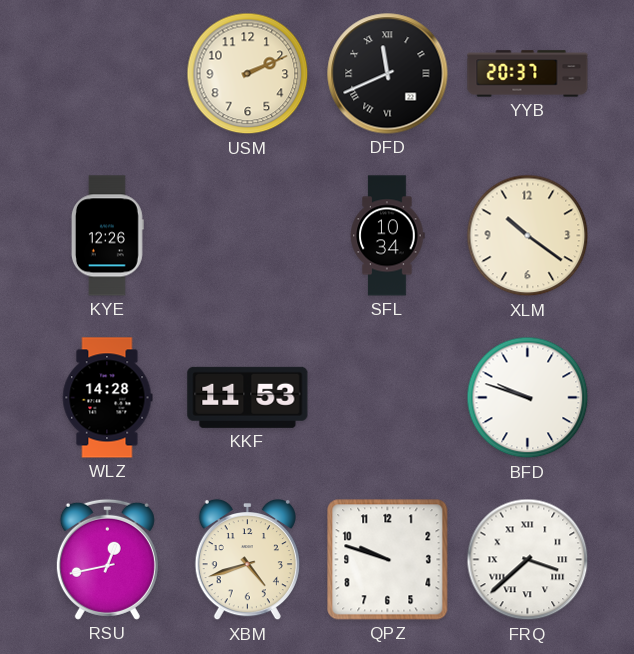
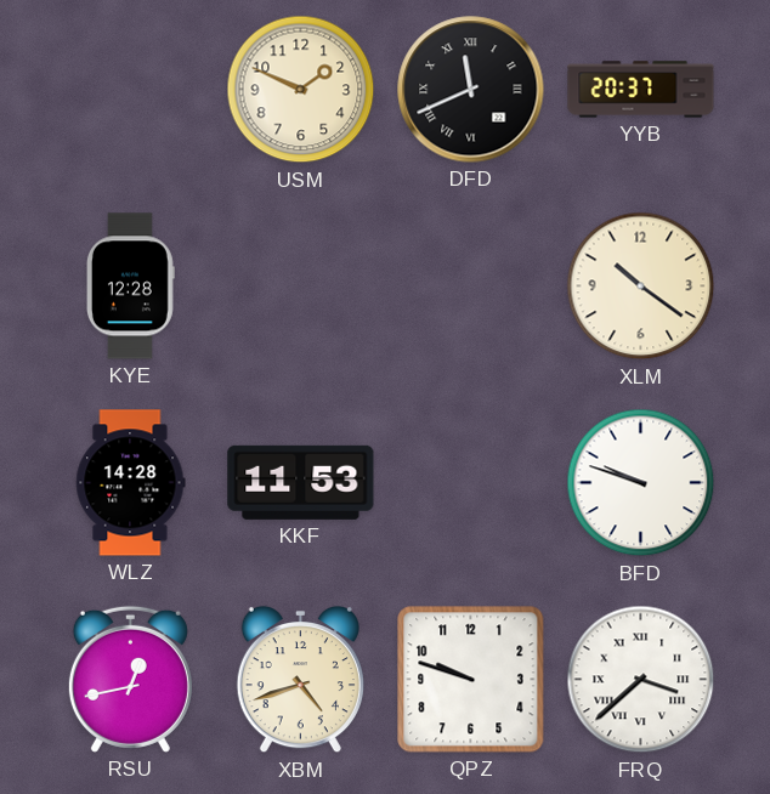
USM: 2:11 -> 1:49
KYE: 12:26 -> 12:28
SFL: 10:34 -> none
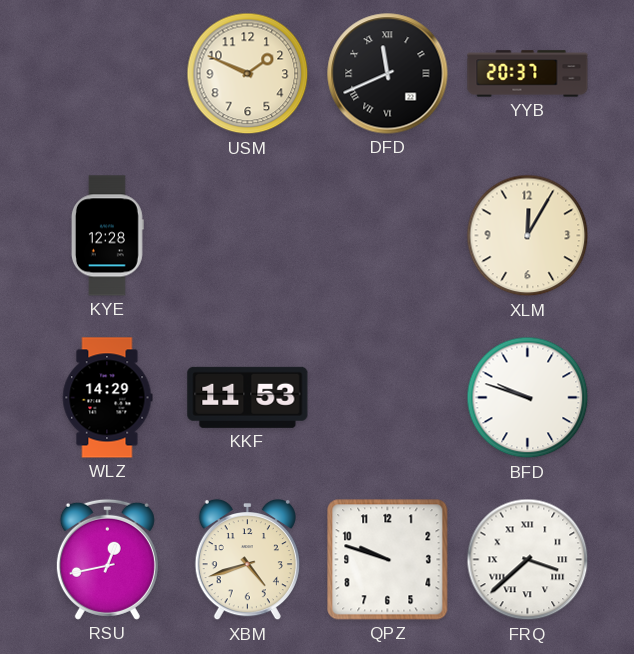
XLM: 10:21 -> 12:05
WLZ: 14:28 -> 14:29
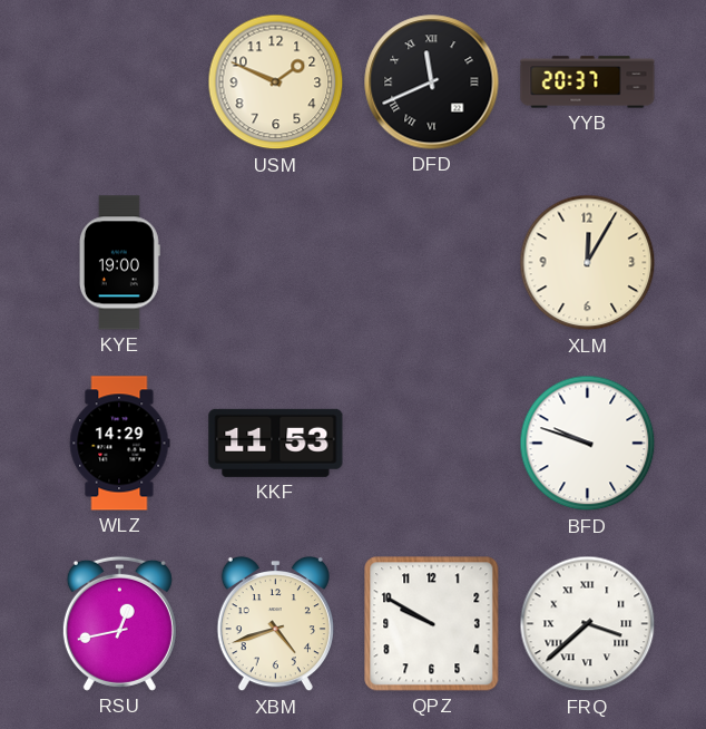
KYE: 12:28 -> 19:00
QPZ: 9:48 -> 9:50
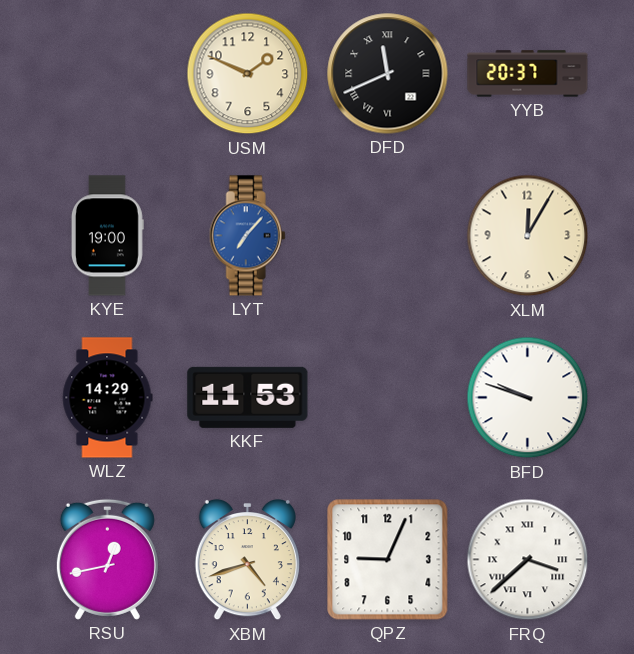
LYT: none -> 7:07
QPZ: 9:50 -> 9:04
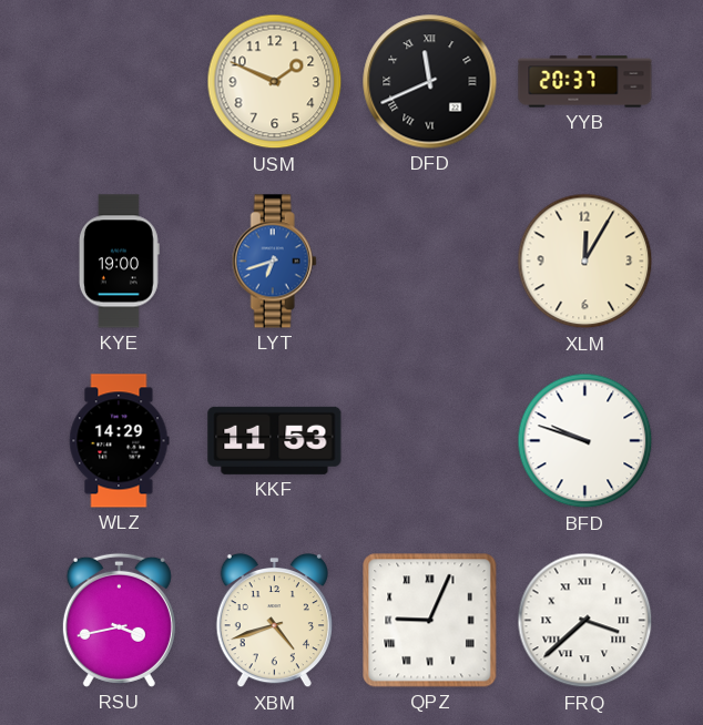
LYT: 7:07 -> 6:42
RSU: 12:43 -> 3:43
QPZ numerals: Arabic -> Roman
